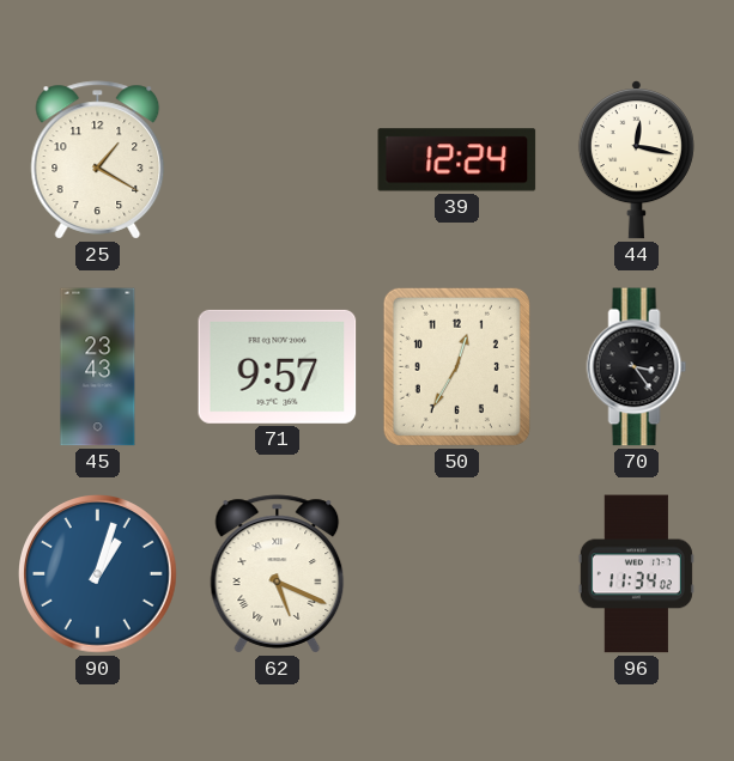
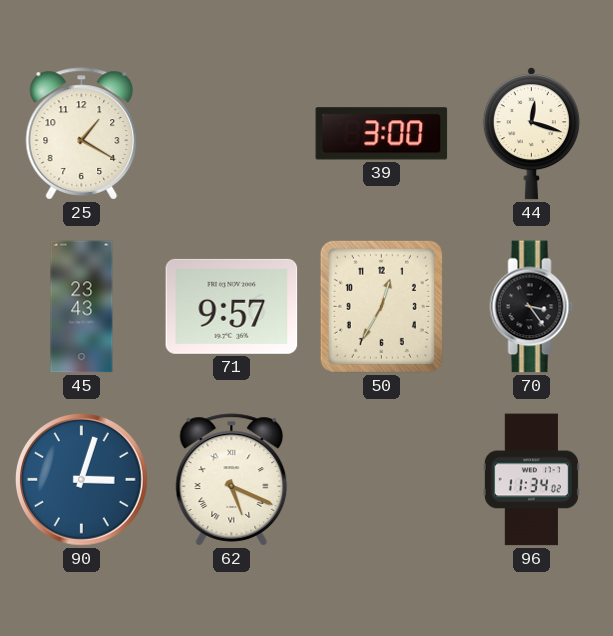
39: 12:24 -> 3:00
44: 12:17 -> 12:18
90: 1:03 -> 3:03
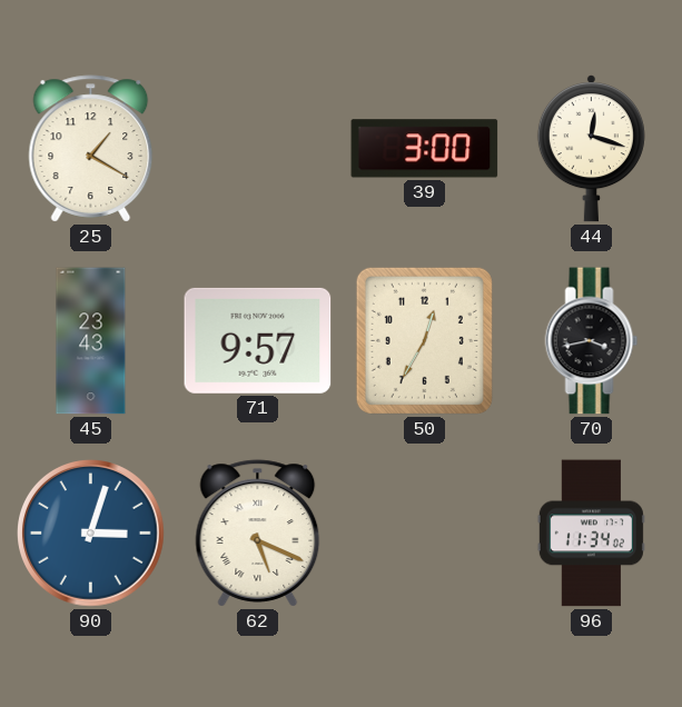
70: 3:24 -> 3:43
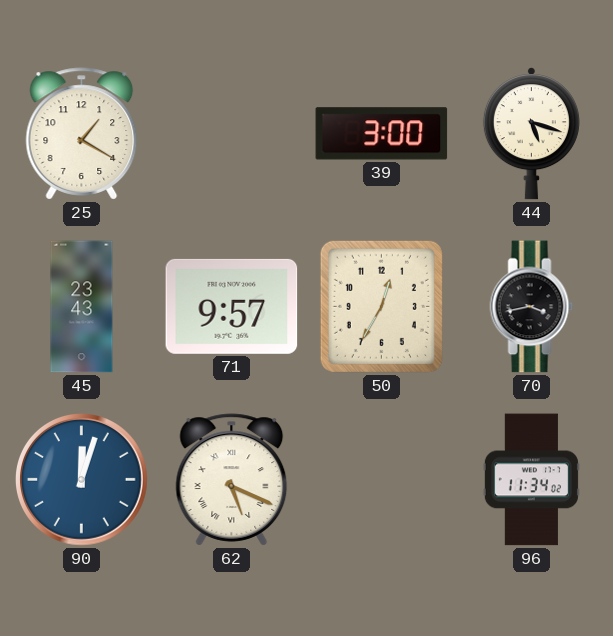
44: 12:18 -> 5:18
90: 3:03 -> 12:03
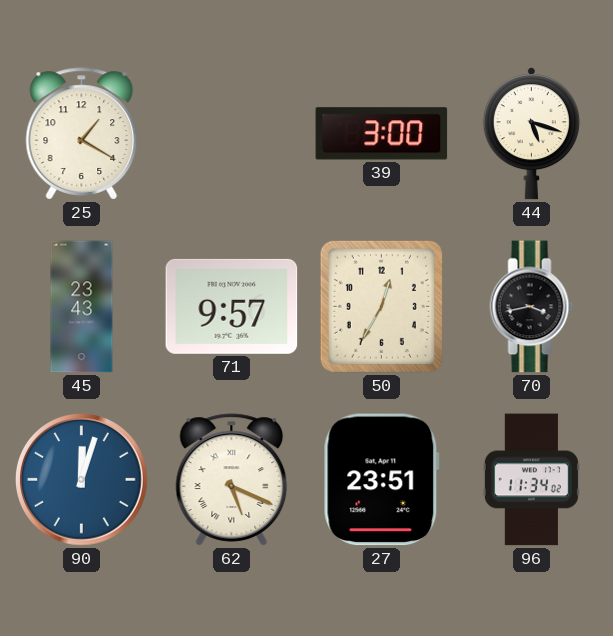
27: none -> 23:51
